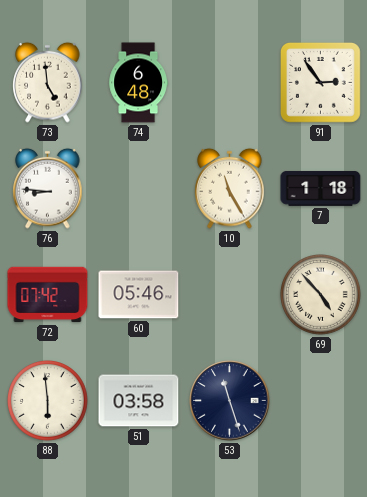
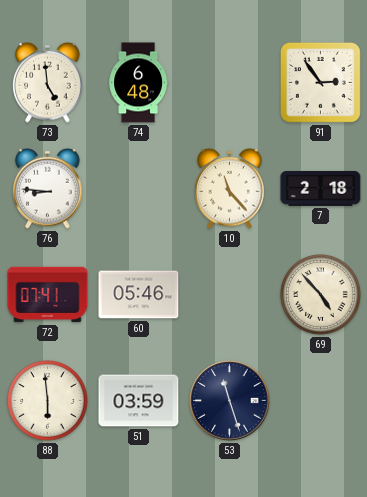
10: 11:25 -> 11:23
7: 1:18 -> 2:18
72: 07:42 -> 07:41
51: 03:58 -> 03:59
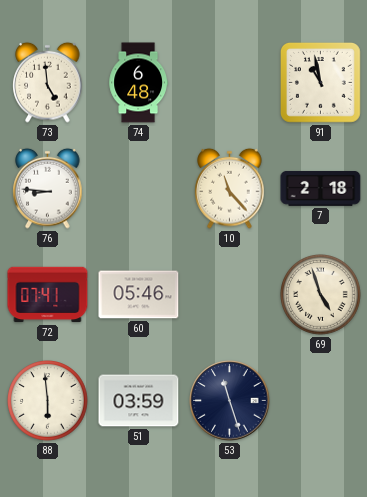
91: 2:54 -> 10:58
69: 4:53 -> 4:57
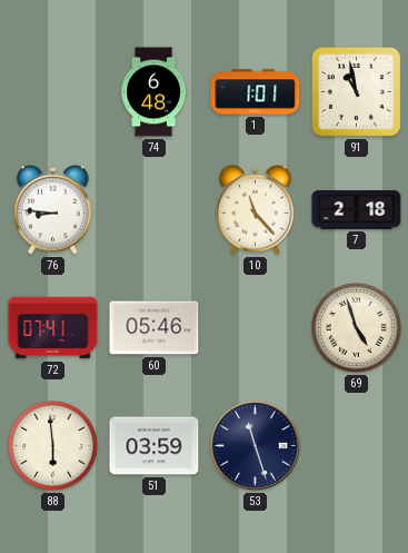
73: 4:59 -> none
1: none -> 1:01
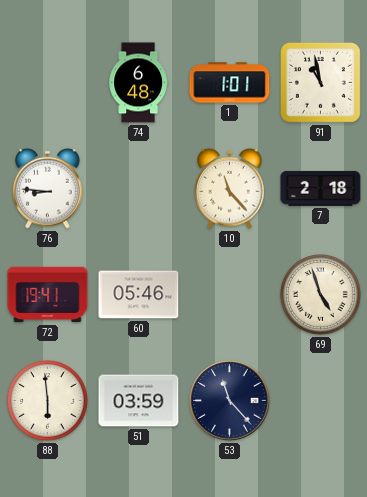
72: 07:41 -> 19:41
53: 11:27 -> 11:23
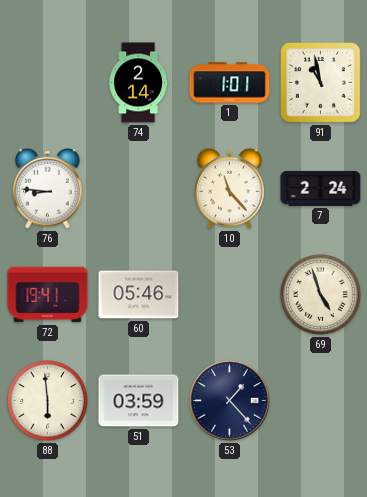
74: 6:48 -> 2:14
7: 2:18 -> 2:24
53: 11:23 -> 1:23
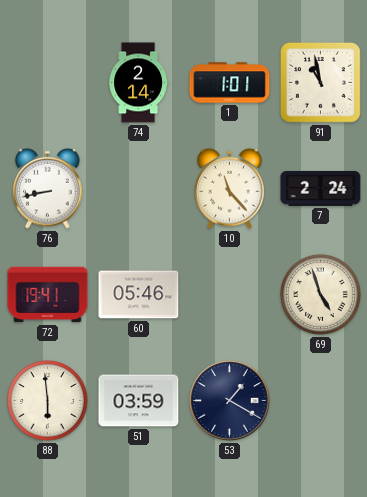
76: 8:46 -> 8:43
53: 1:23 -> 1:20
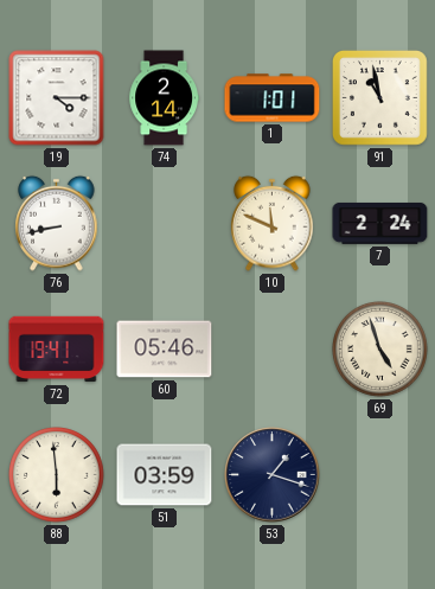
19: none -> 4:15
10: 11:23 -> 11:49
53: 1:20 -> 1:18
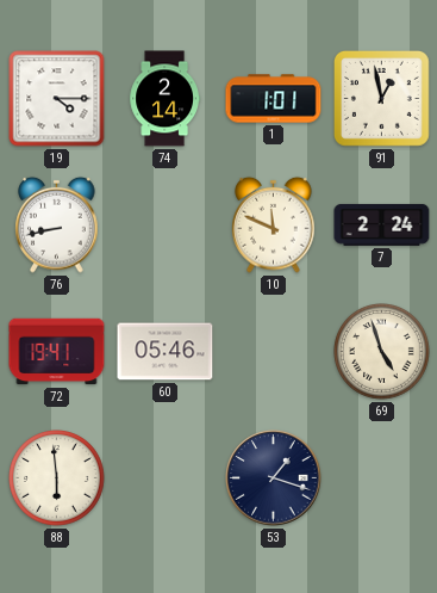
91: 10:58 -> 12:58
51: 03:59 -> none
